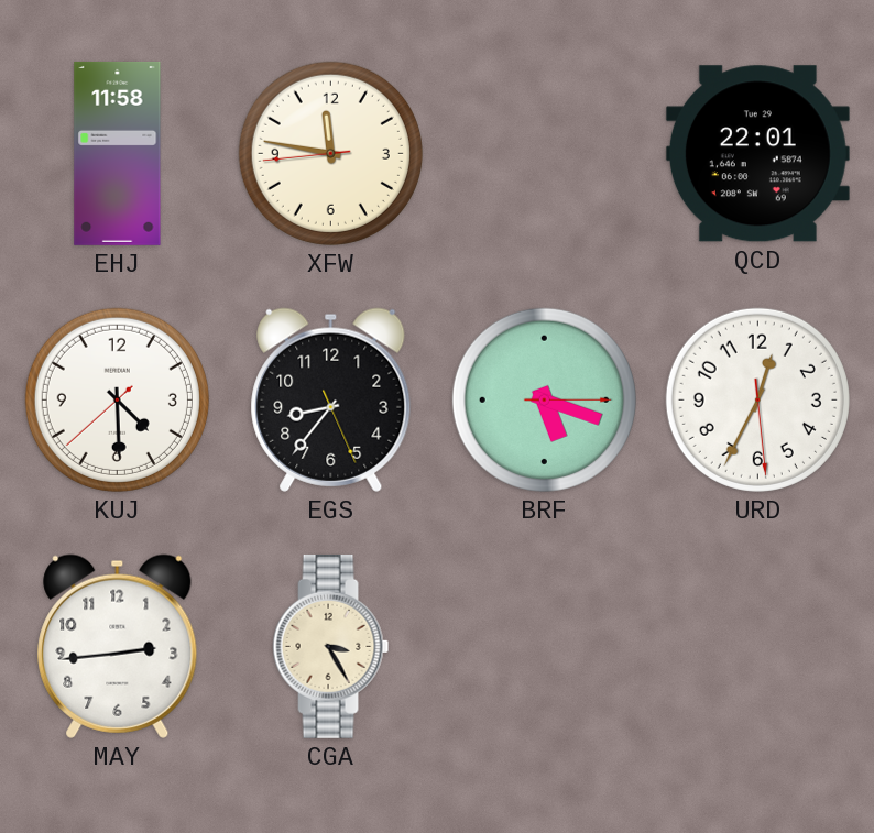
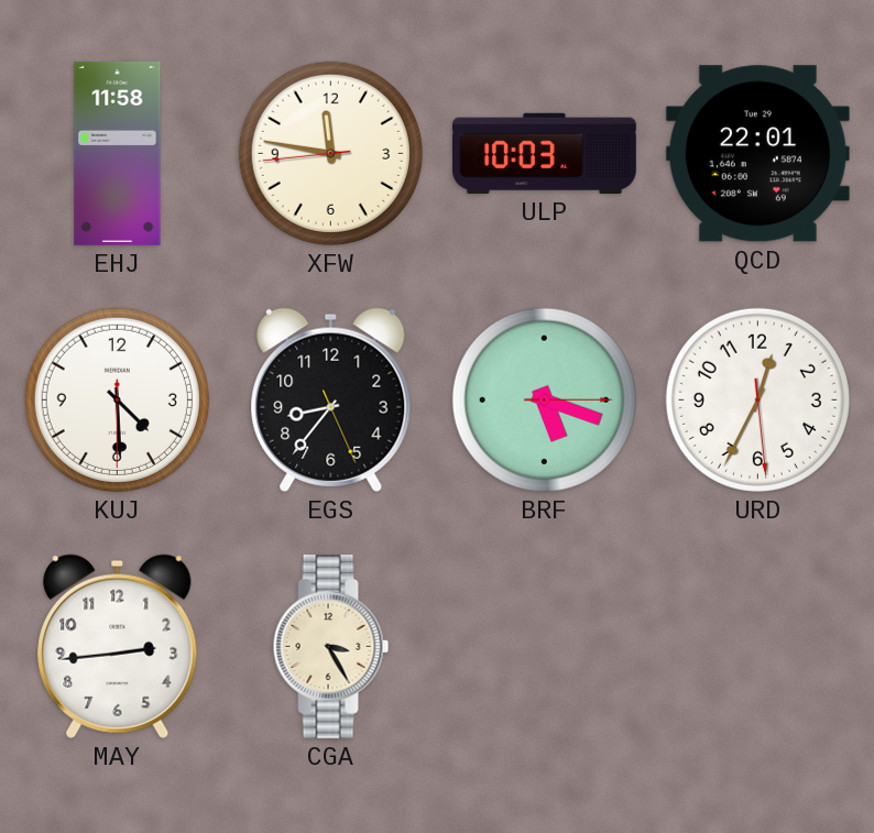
ULP: none -> 10:03
KUJ: 4:29:38 -> 4:29:30
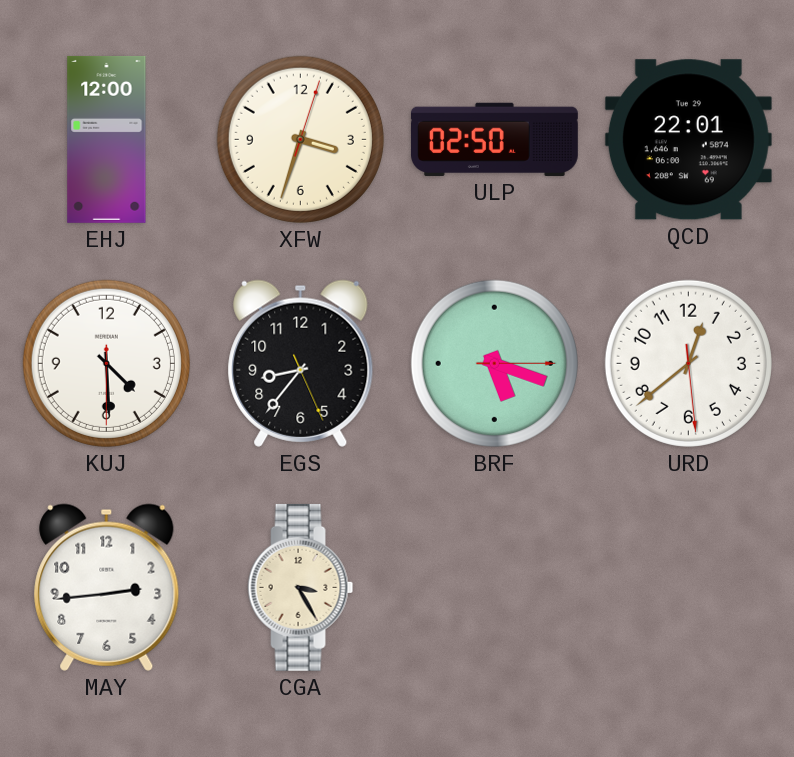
EHJ: 11:58 -> 12:00
XFW: 11:46 -> 3:33
ULP: 10:03 -> 02:50
URD: 12:34 -> 12:38
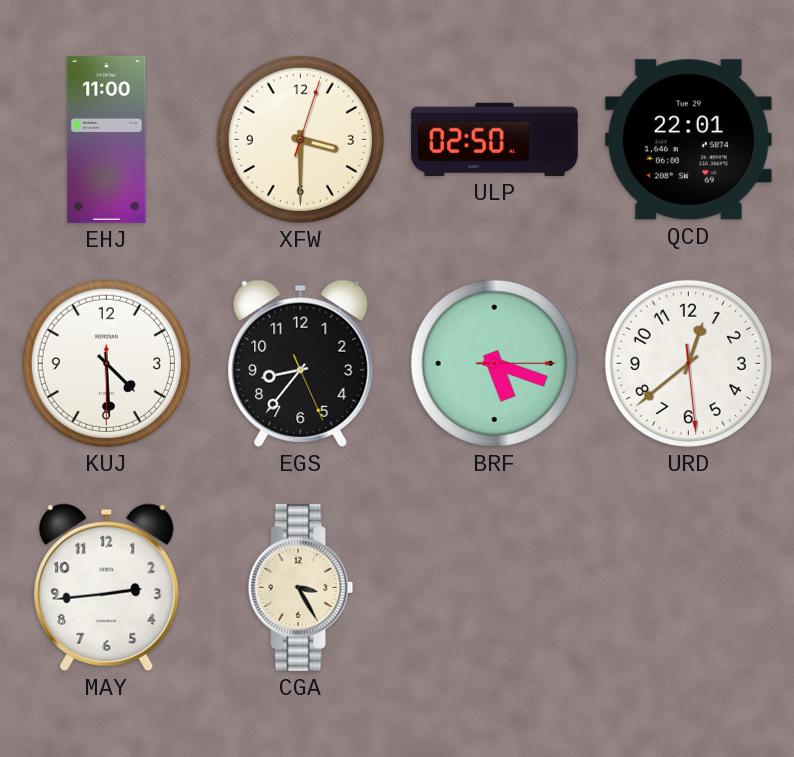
EHJ: 12:00 -> 11:00
XFW: 3:33 -> 3:30
